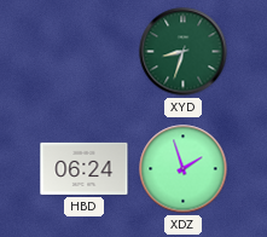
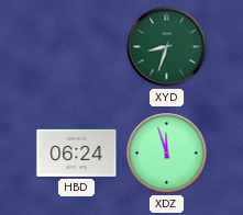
XDZ: 1:57 -> 11:57
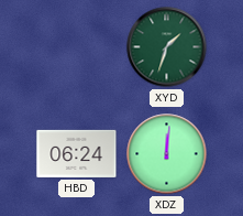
XYD: 8:33 -> 1:33
XDZ: 11:57 -> 12:01
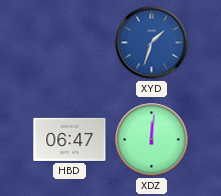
XYD dial: green -> blue
HBD: 06:24 -> 06:47
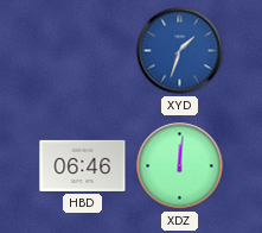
HBD: 06:47 -> 06:46
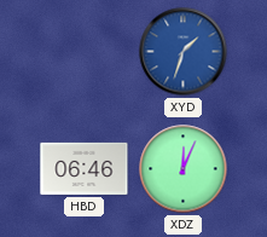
XDZ: 12:01 -> 12:04
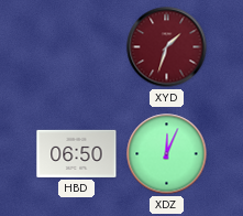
XYD dial: blue -> burgundy
HBD: 06:46 -> 06:50
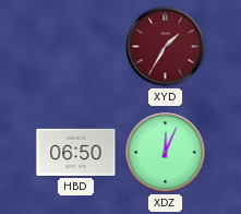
XYD: 1:33 -> 1:35
